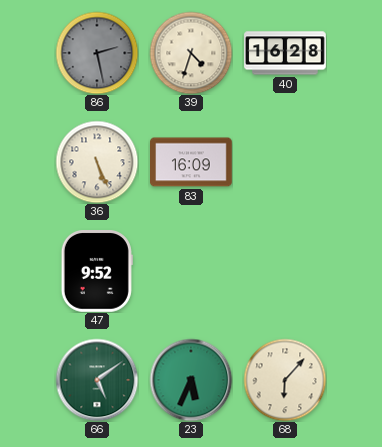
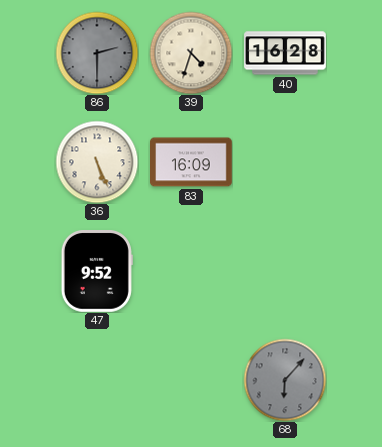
86: 2:28 -> 2:30
66: 5:09 -> none
23: 5:34 -> none
68 dial: cream -> grey
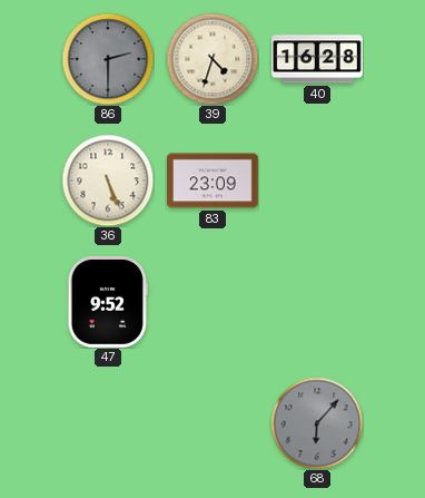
83: 16:09 -> 23:09
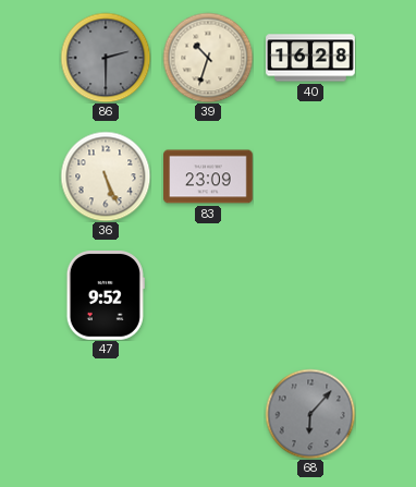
39: 4:33 -> 10:33
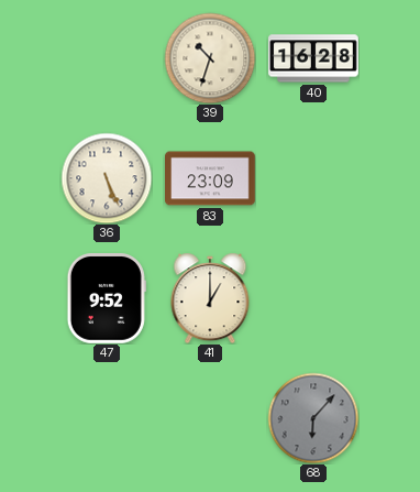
86: 2:30 -> none
41: none -> 1:00
